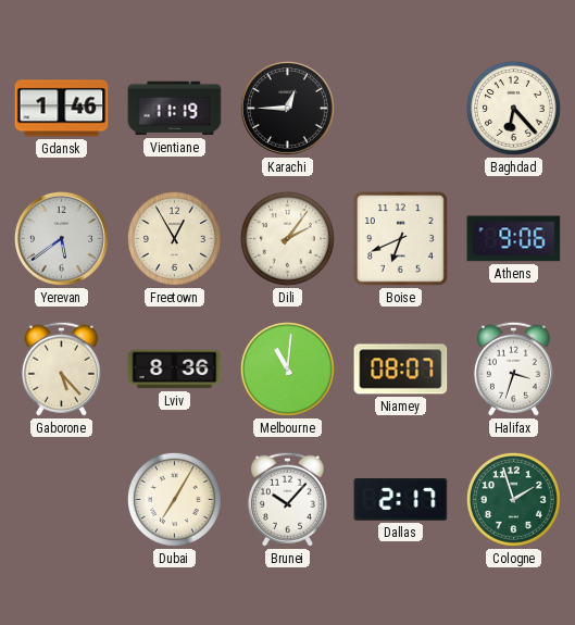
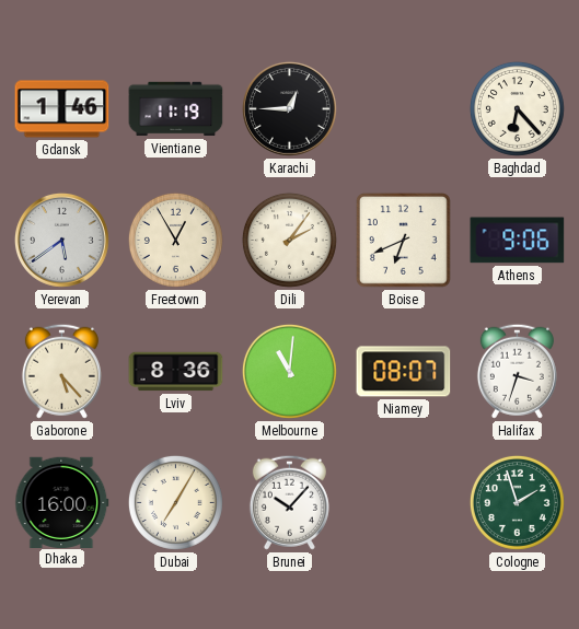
Dhaka: none -> 16:00
Dallas: 2:17 -> none
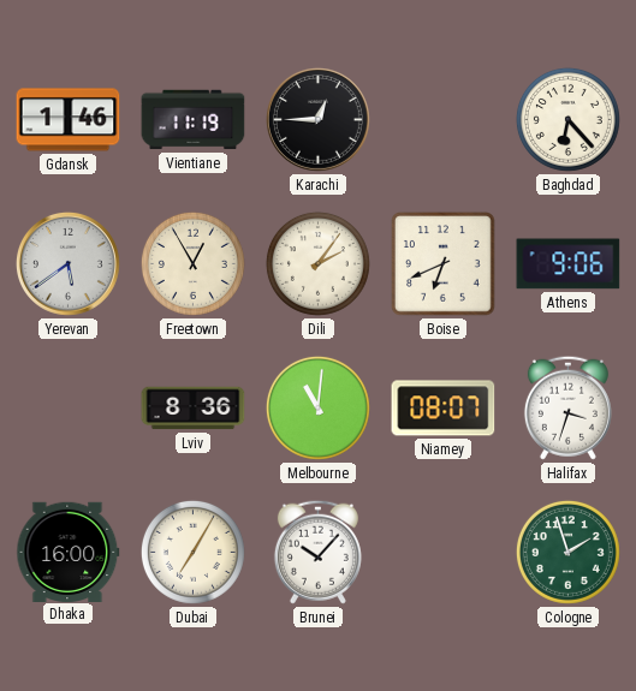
Gaborone: 5:23 -> none
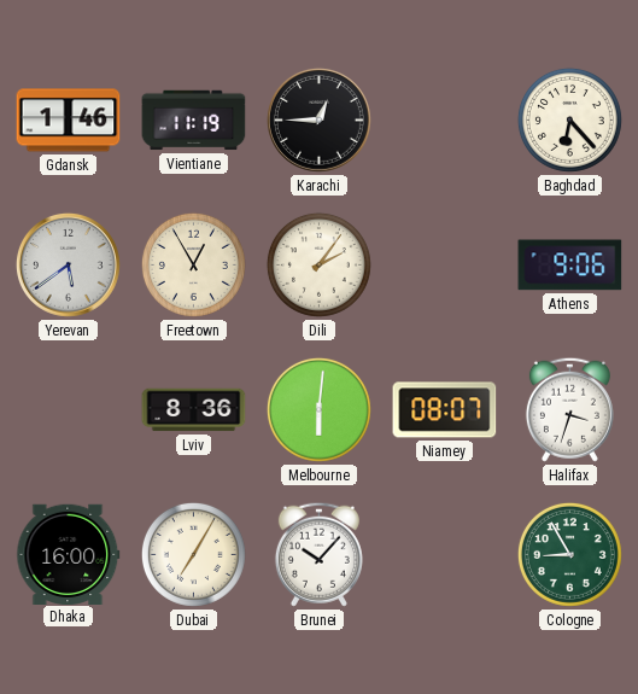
Boise: 6:41 -> none
Melbourne: 11:01 -> 6:01
Cologne: 1:57 -> 8:55
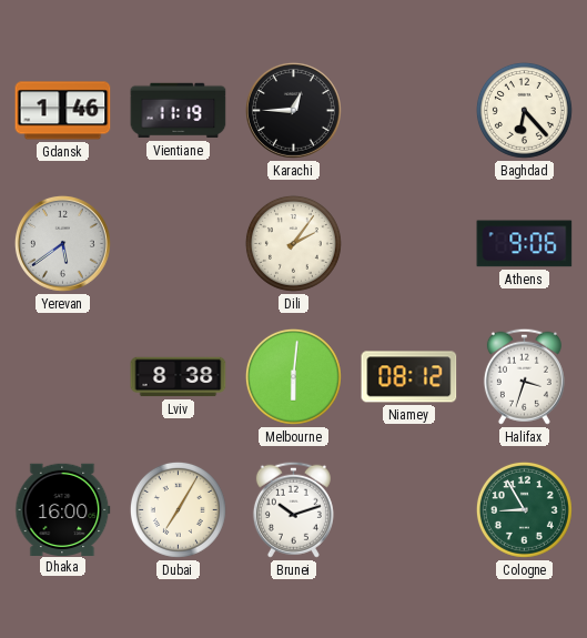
Freetown: 12:55 -> none
Lviv: 8:36 -> 8:38
Niamey: 08:07 -> 08:12
Brunei: 10:07 -> 10:12
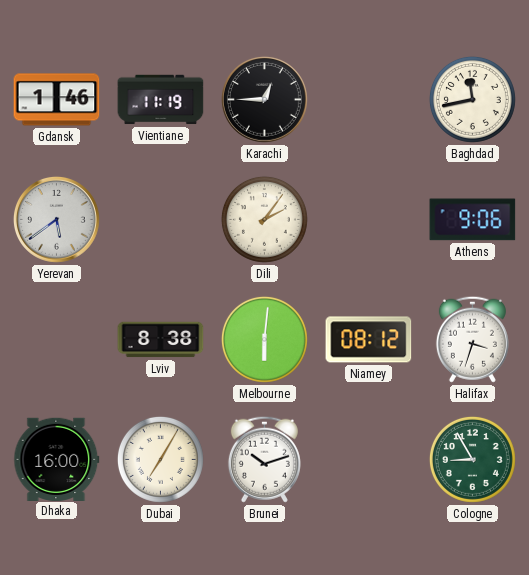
Baghdad: 6:23 -> 11:43
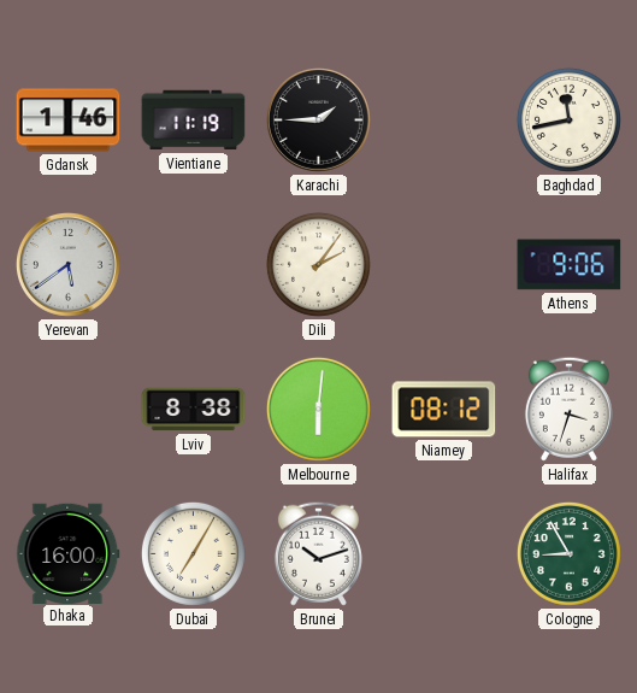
Karachi: 12:45 -> 1:45
